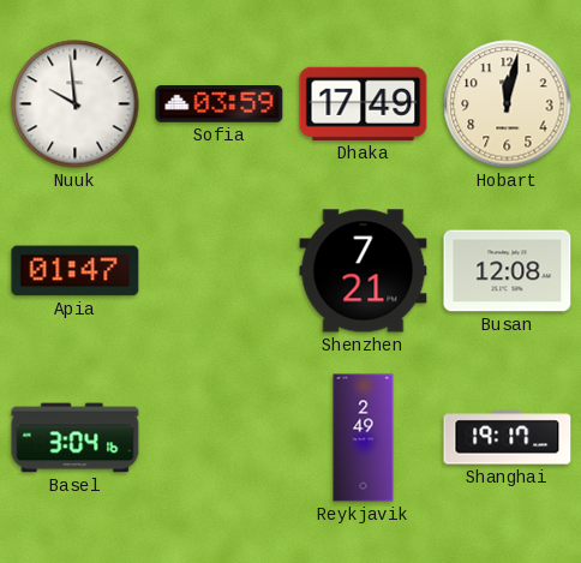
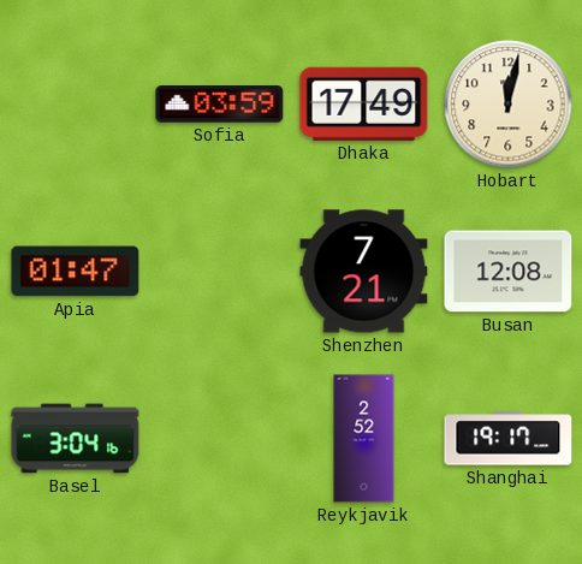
Nuuk: 9:59 -> none
Reykjavik: 2:49 -> 2:52
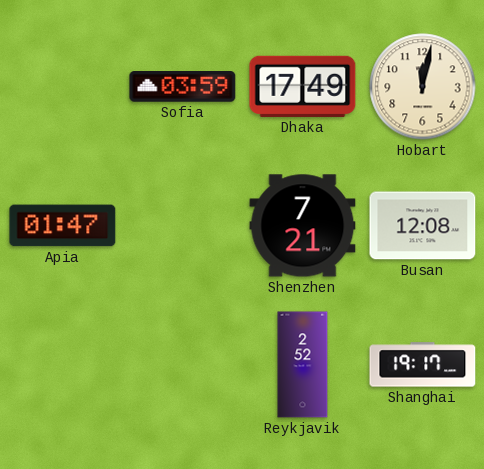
Basel: 3:04 -> none
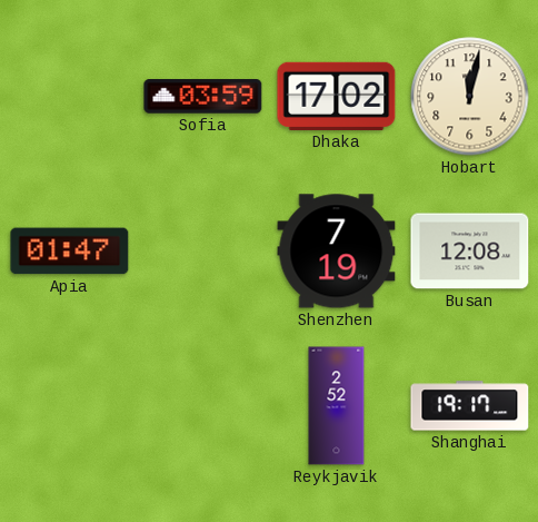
Dhaka: 17:49 -> 17:02
Shenzhen: 7:21 -> 7:19
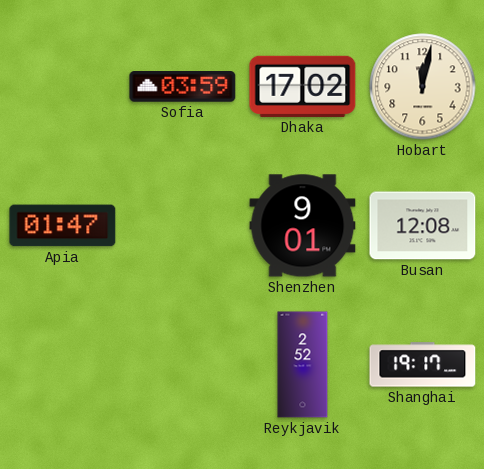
Shenzhen: 7:19 -> 9:01
